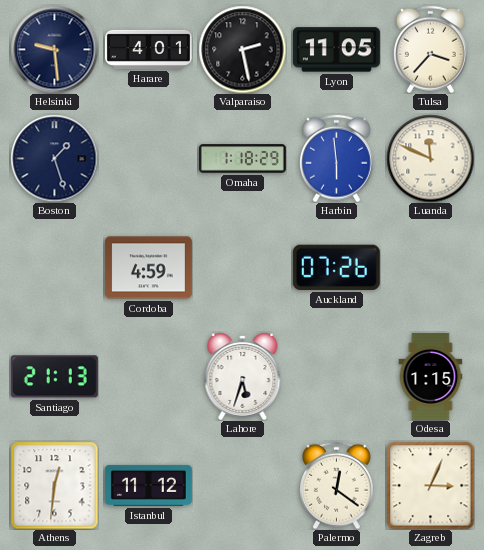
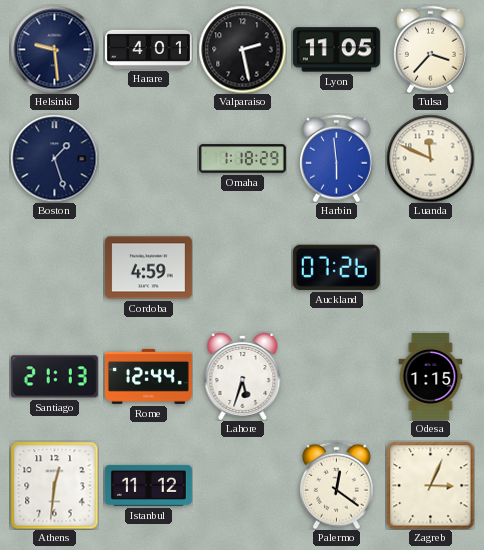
Rome: none -> 12:44
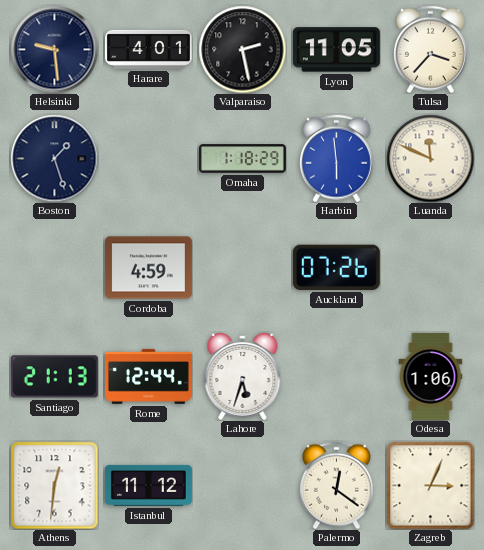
Odesa: 1:15 -> 1:06
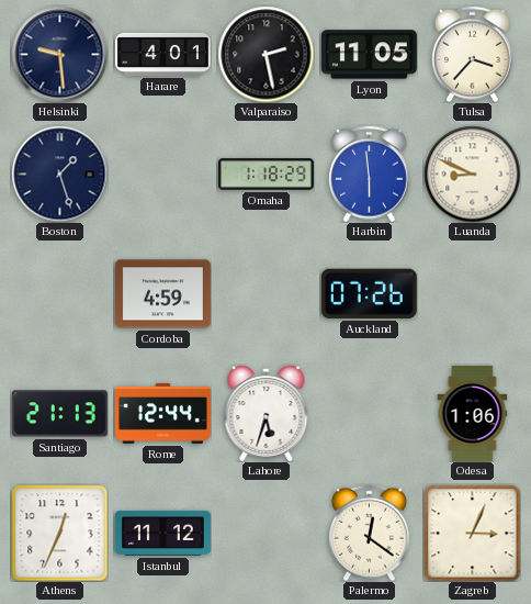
Luanda: 11:49 -> 8:49
Athens: 12:31 -> 12:34
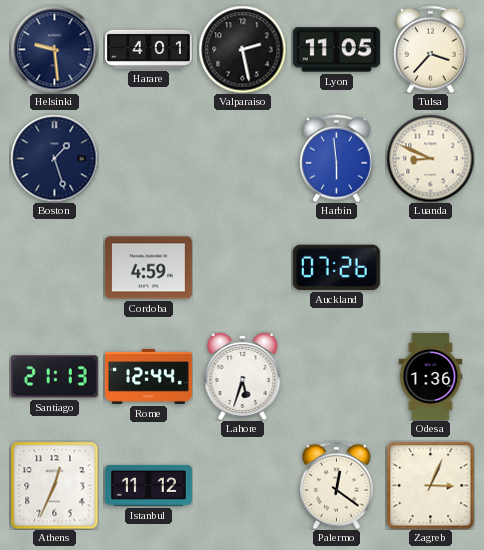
Omaha: 1:18 -> none
Odesa: 1:06 -> 1:36
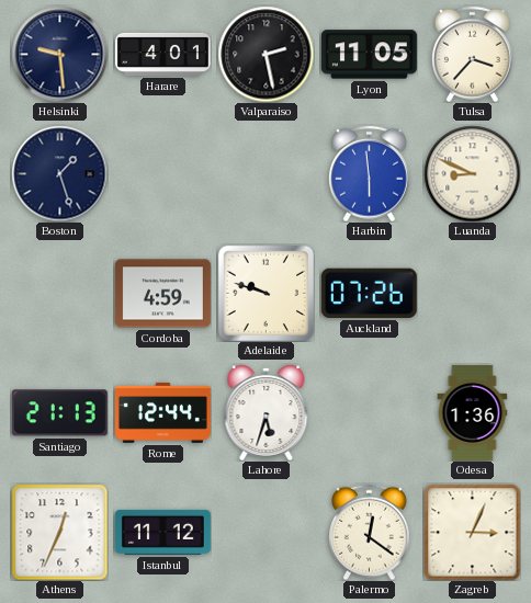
Adelaide: none -> 9:48
